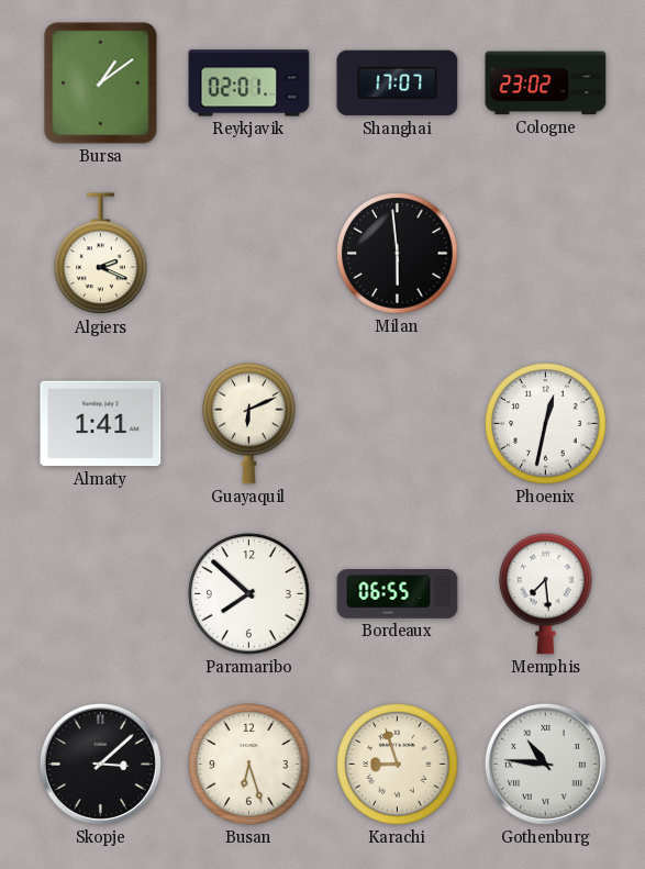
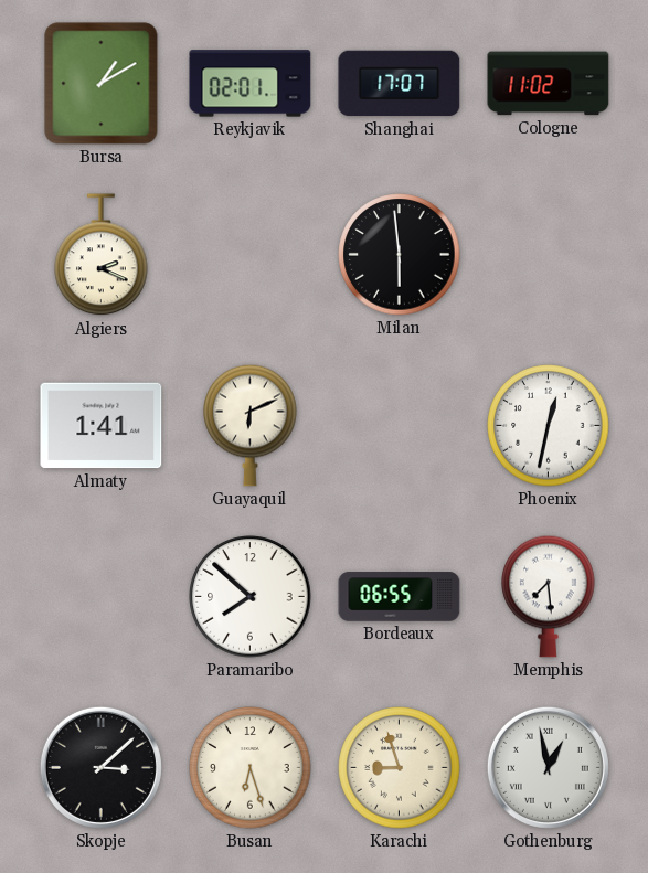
Bursa: 1:09 -> 1:10
Cologne: 23:02 -> 11:02
Gothenburg: 10:46 -> 12:58
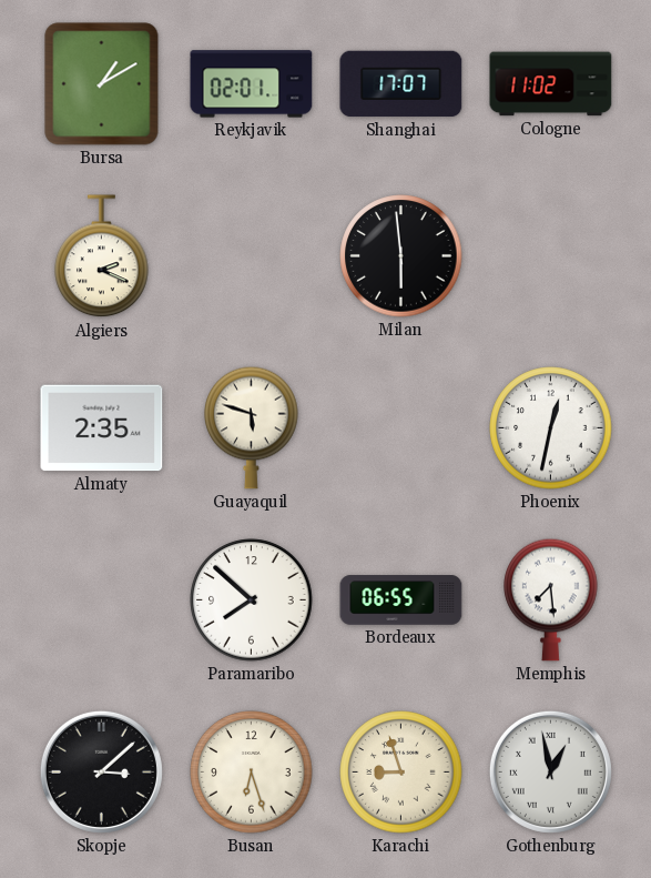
Almaty: 1:41 -> 2:35
Guayaquil: 6:11 -> 5:48
